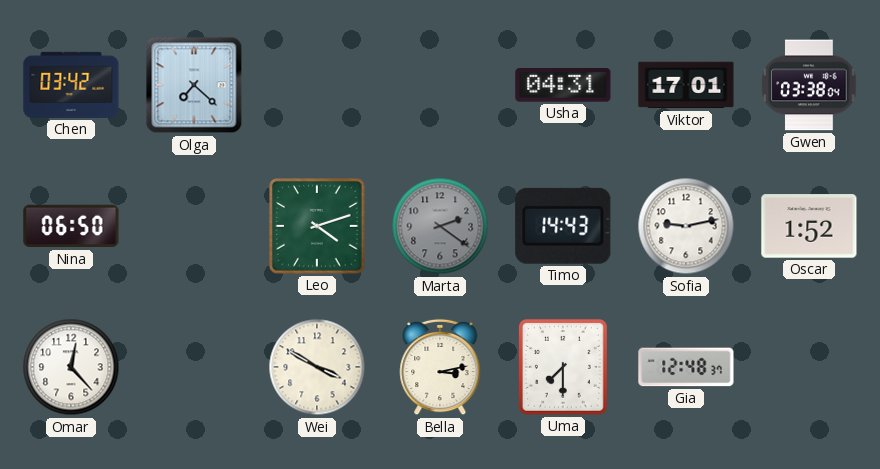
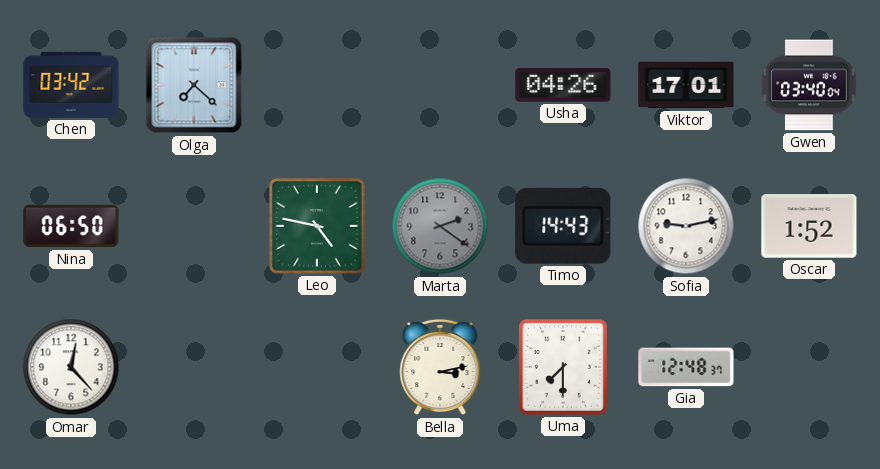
Usha: 04:31 -> 04:26
Gwen: 03:38 -> 03:40
Leo: 4:12 -> 4:47
Wei: 3:50 -> none
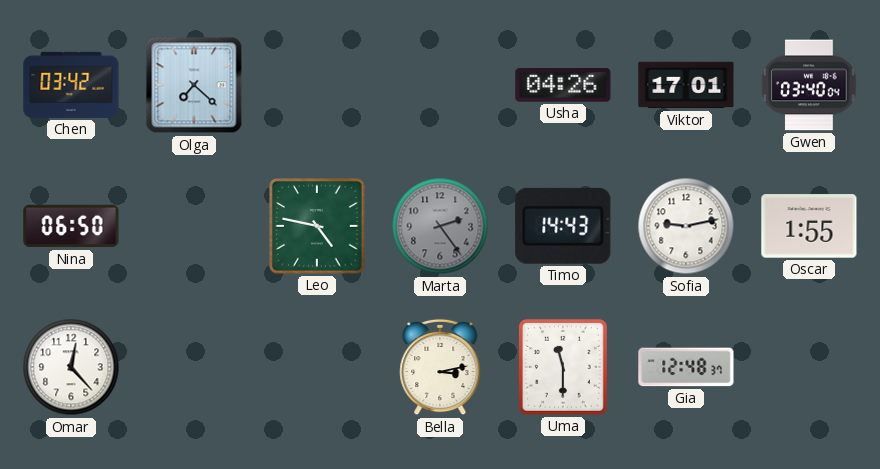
Marta: 2:21 -> 2:24
Oscar: 1:52 -> 1:55
Uma: 7:30 -> 11:30
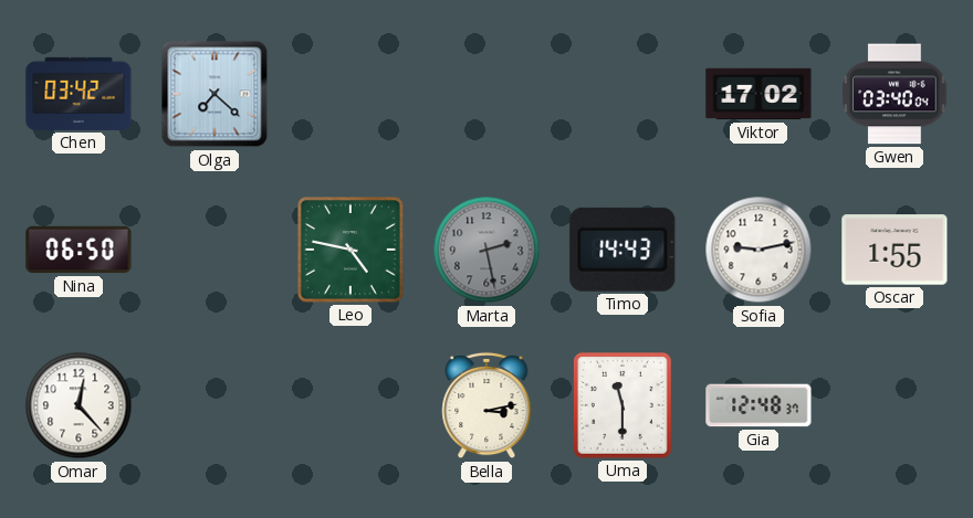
Usha: 04:26 -> none
Viktor: 17:01 -> 17:02
Marta: 2:24 -> 2:28
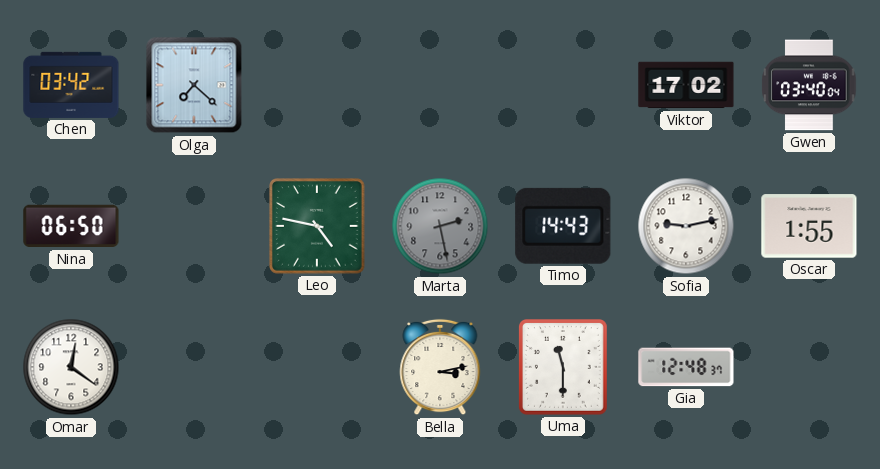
Omar: 12:23 -> 12:21
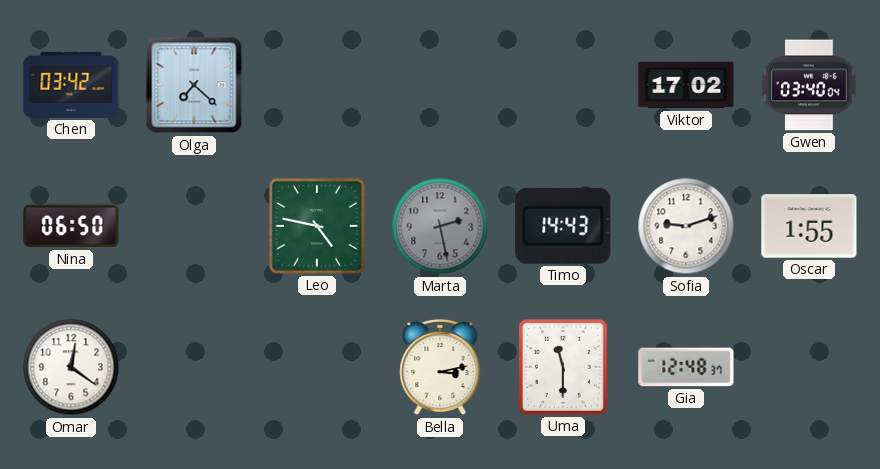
Sofia: 9:13 -> 9:12
